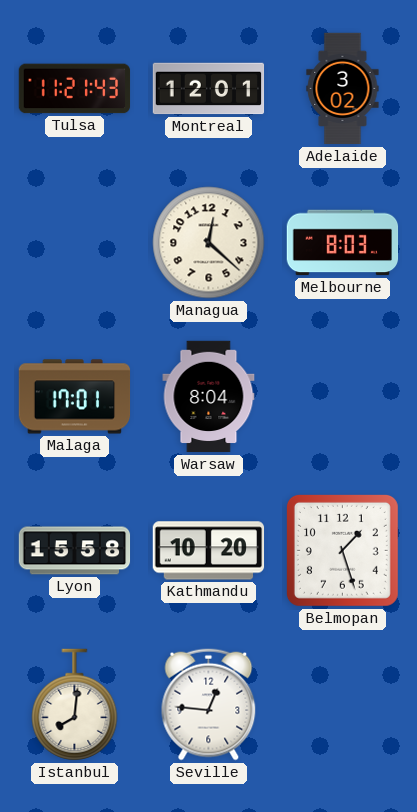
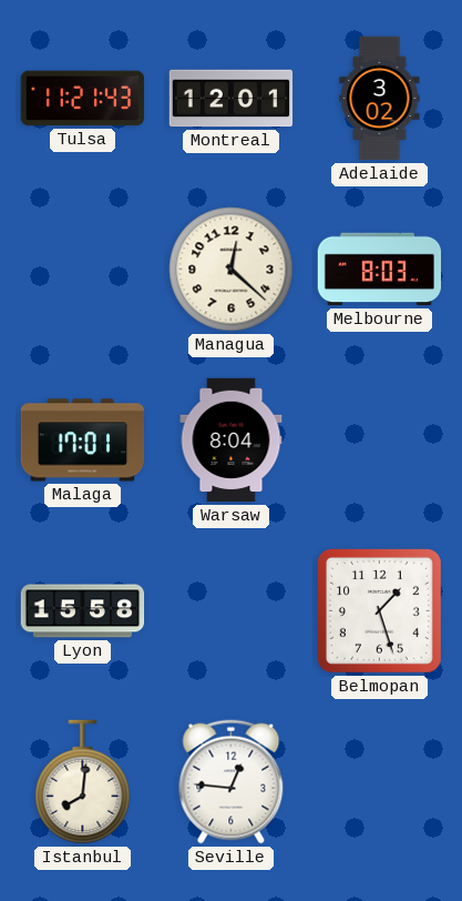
Kathmandu: 10:20 -> none
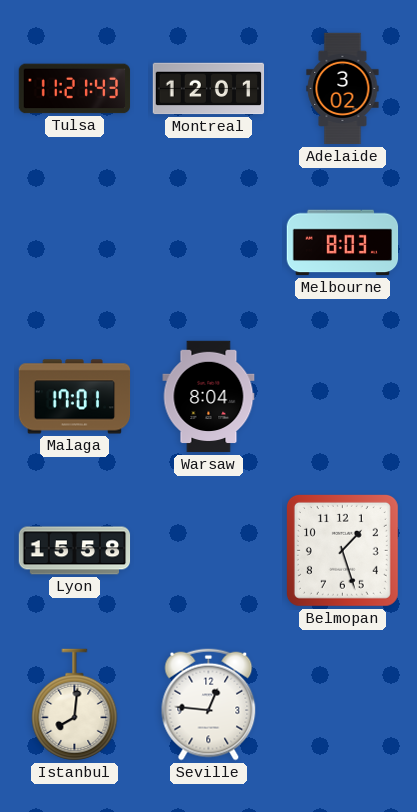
Managua: 12:22 -> none
